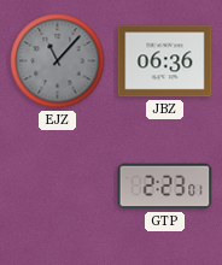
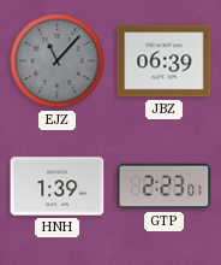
JBZ: 06:36 -> 06:39
HNH: none -> 1:39
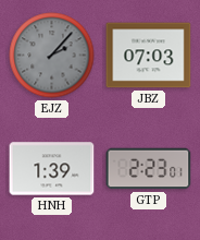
EJZ: 11:07 -> 2:07
JBZ: 06:39 -> 07:03
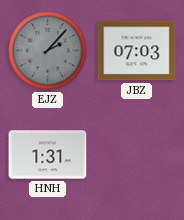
HNH: 1:39 -> 1:31
GTP: 2:23 -> none
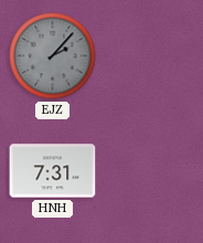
JBZ: 07:03 -> none
HNH: 1:31 -> 7:31
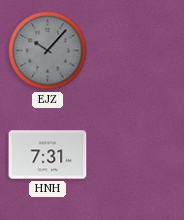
EJZ: 2:07 -> 10:07
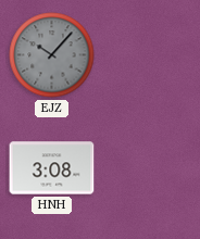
HNH: 7:31 -> 3:08
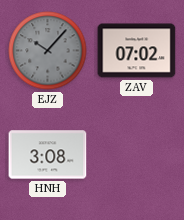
ZAV: none -> 07:02
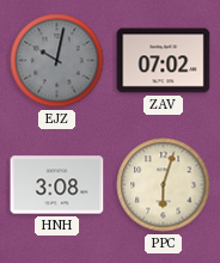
EJZ: 10:07 -> 10:02
PPC: none -> 6:03
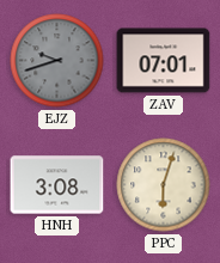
EJZ: 10:02 -> 9:42
ZAV: 07:02 -> 07:01
